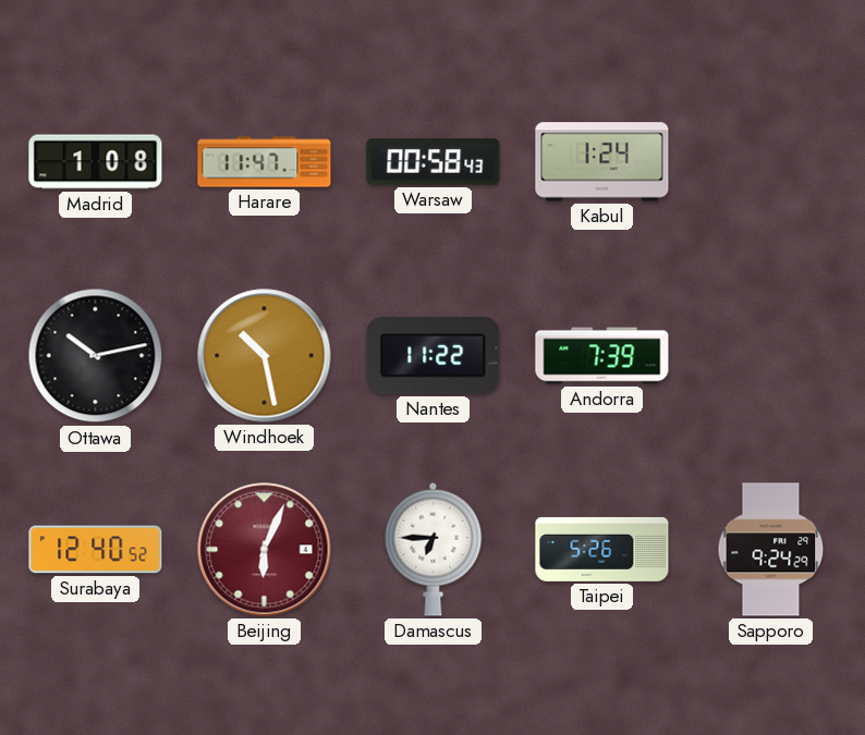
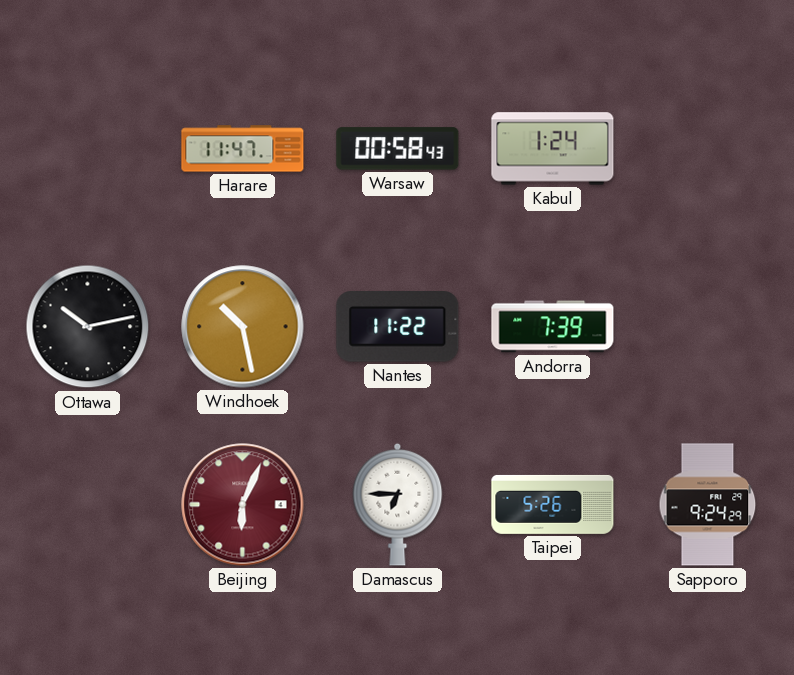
Madrid: 1:08 -> none
Surabaya: 12:40 -> none
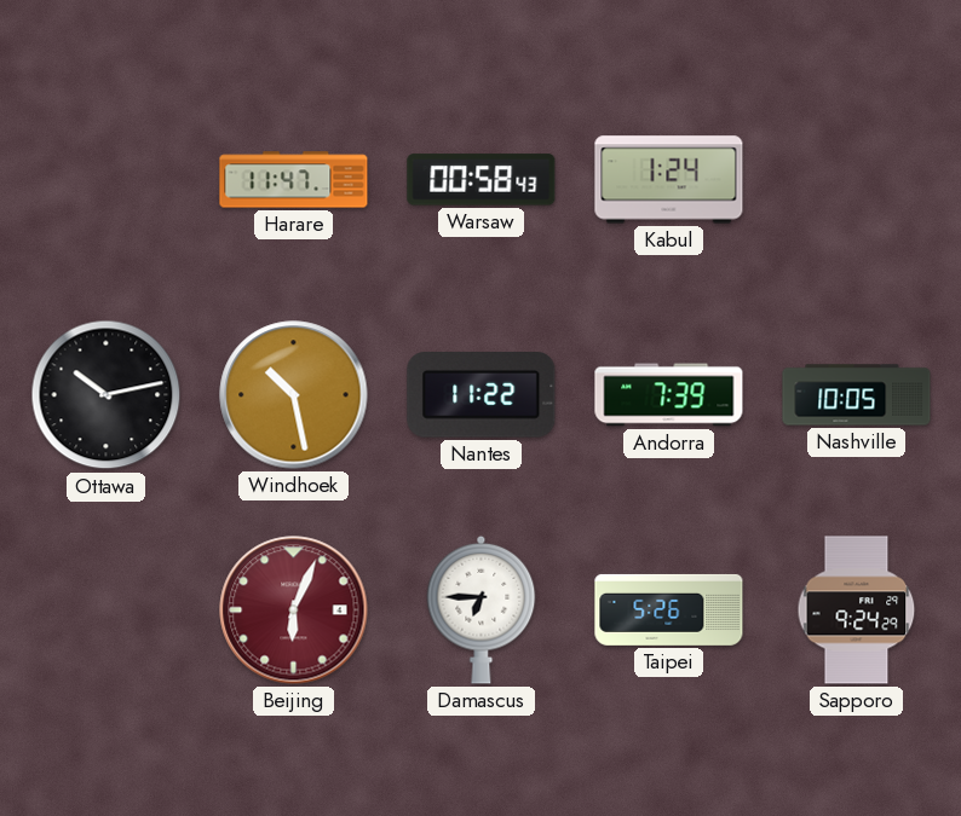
Nashville: none -> 10:05
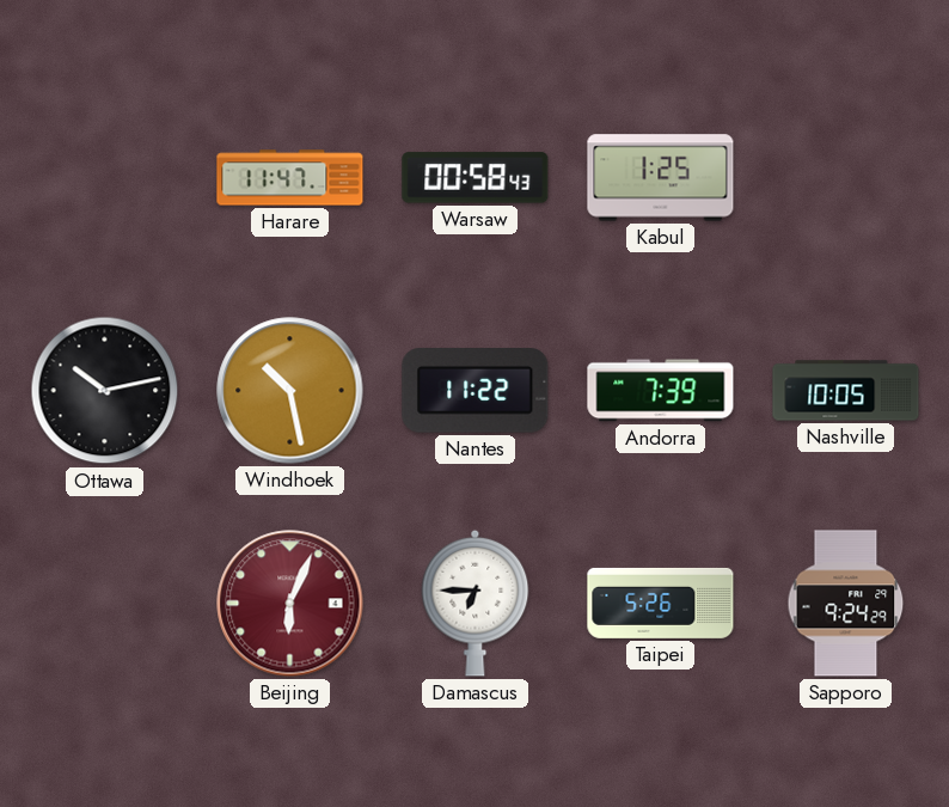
Kabul: 1:24 -> 1:25
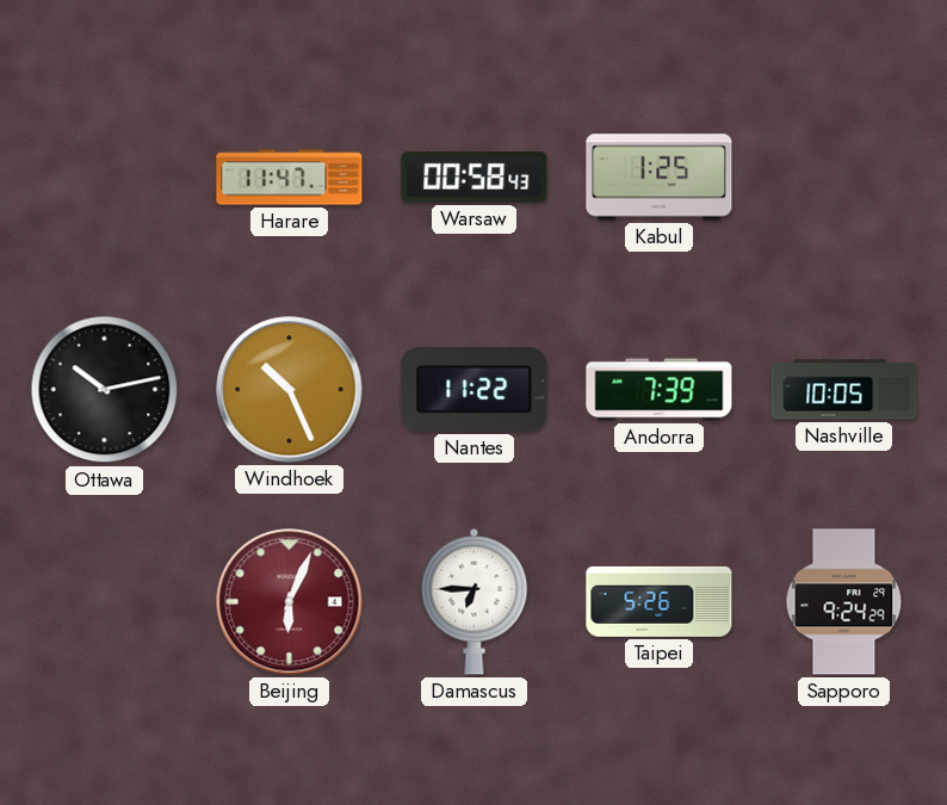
Windhoek: 10:28 -> 10:26
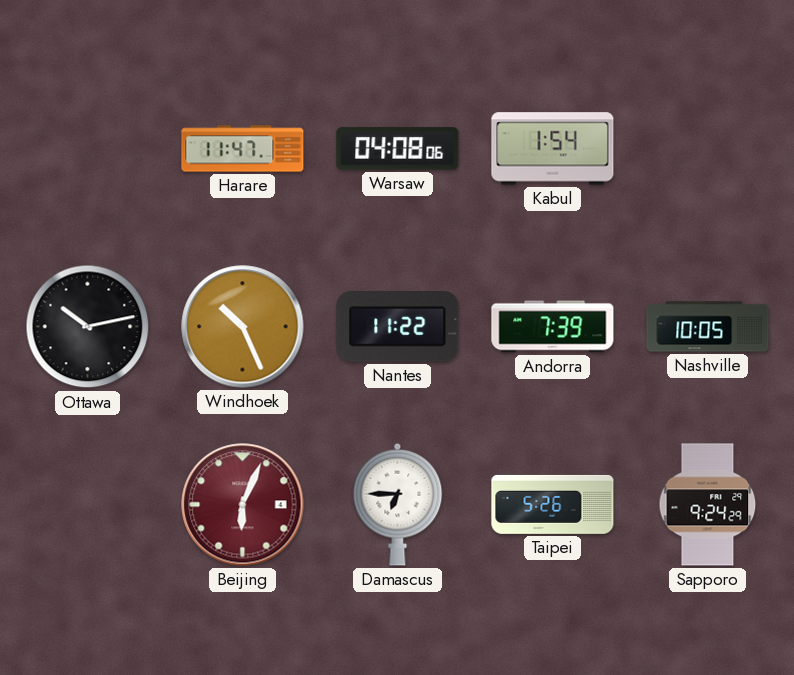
Warsaw: 00:58 -> 04:08
Kabul: 1:25 -> 1:54
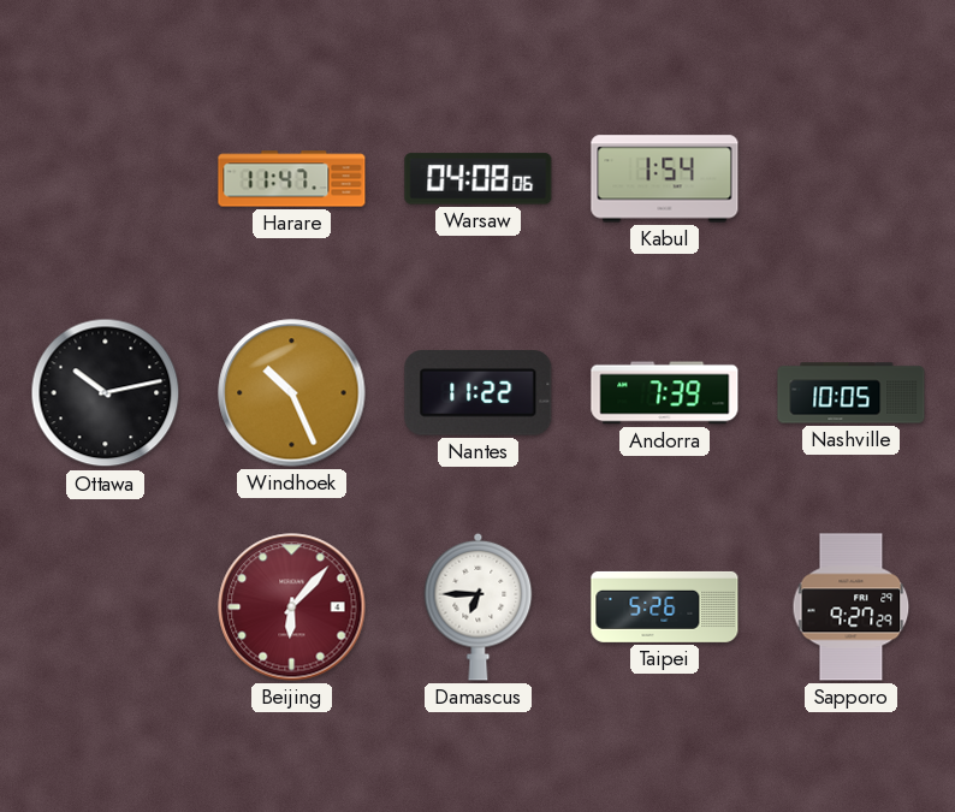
Beijing: 6:04 -> 6:07
Sapporo: 9:24 -> 9:27
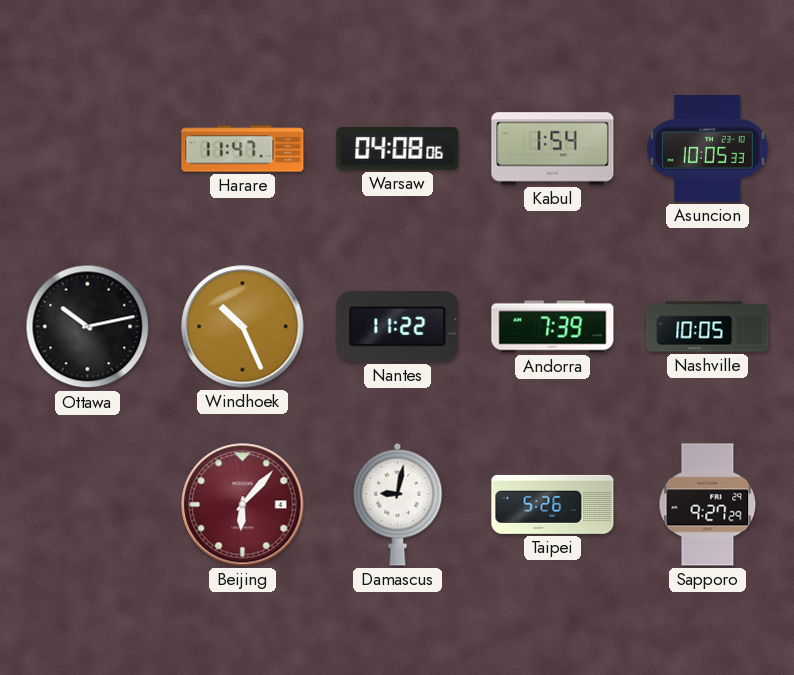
Asuncion: none -> 10:05
Damascus: 6:45 -> 9:02
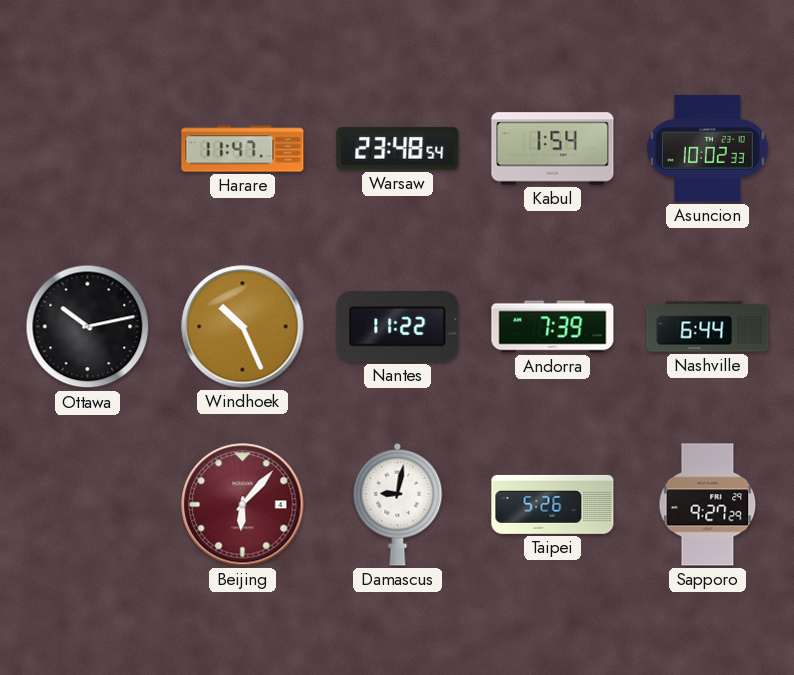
Warsaw: 04:08 -> 23:48
Asuncion: 10:05 -> 10:02
Nashville: 10:05 -> 6:44
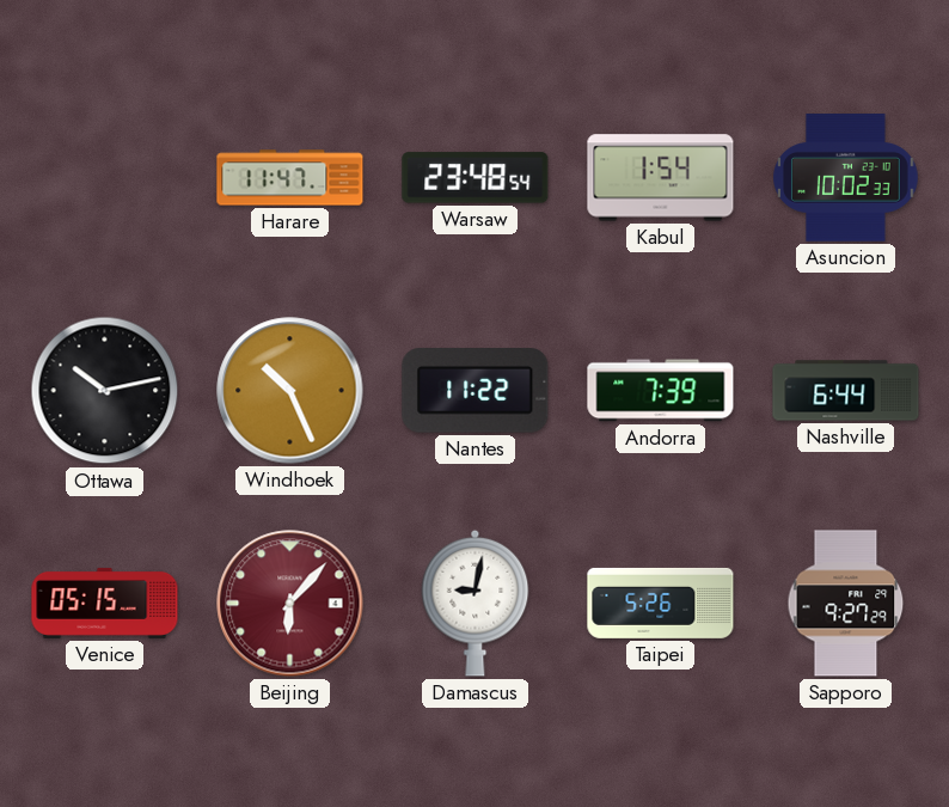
Venice: none -> 05:15
